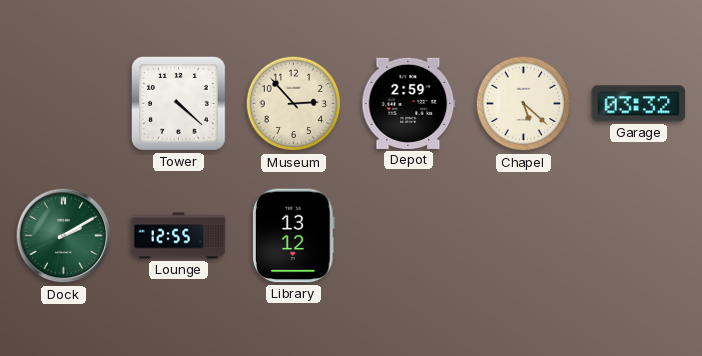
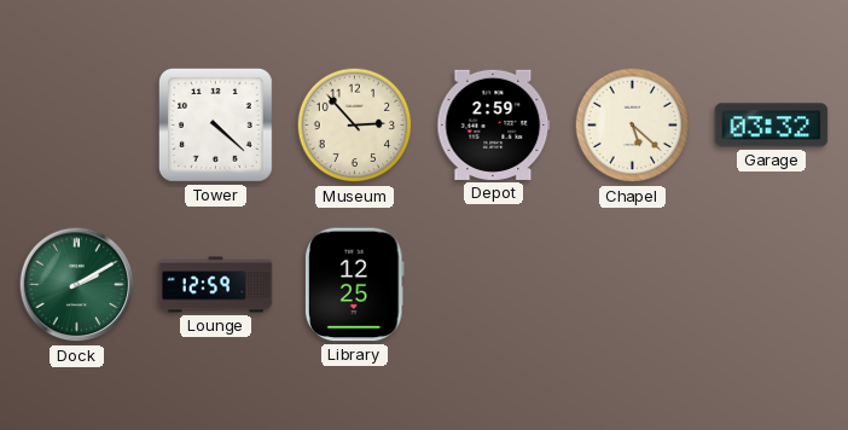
Lounge: 12:55 -> 12:59
Library: 13:12 -> 12:25
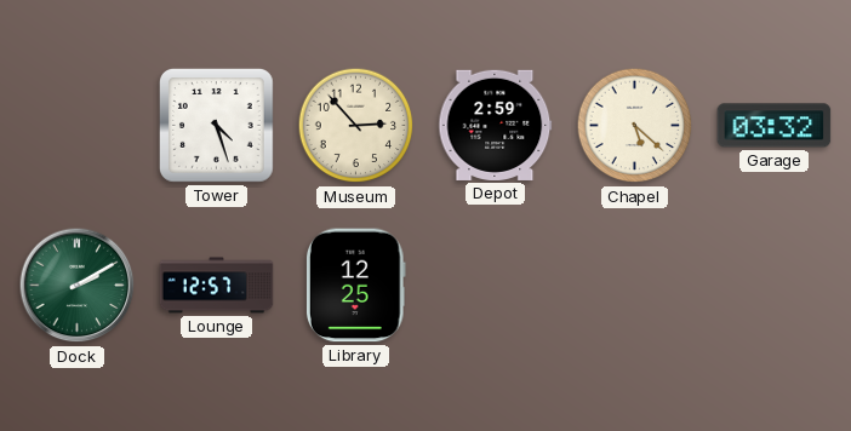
Tower: 4:22 -> 4:27
Lounge: 12:59 -> 12:57
